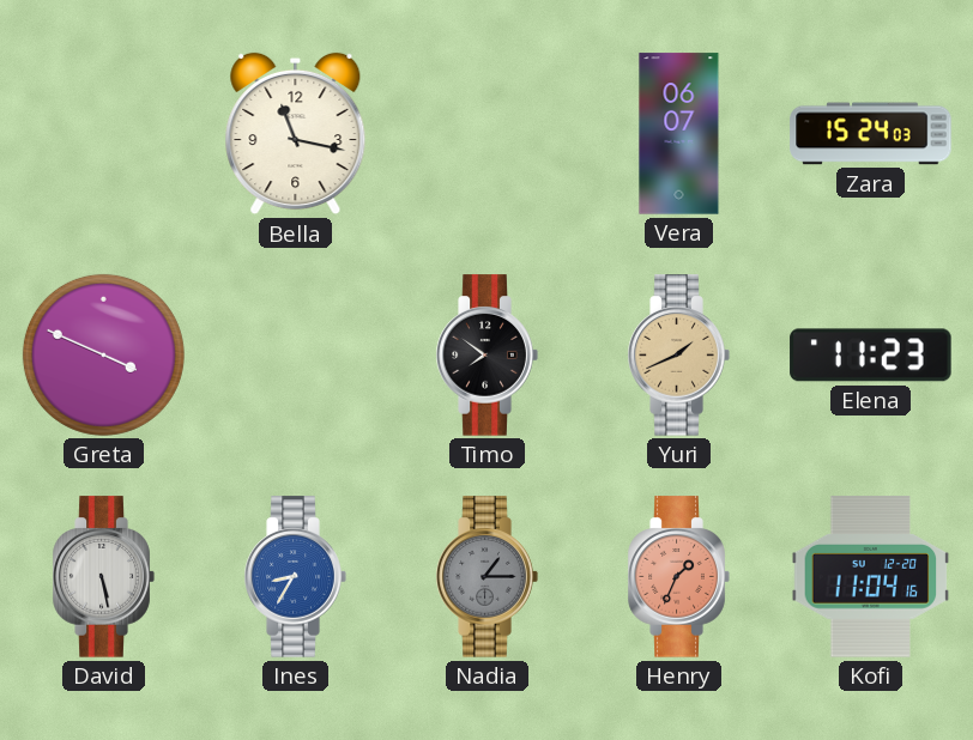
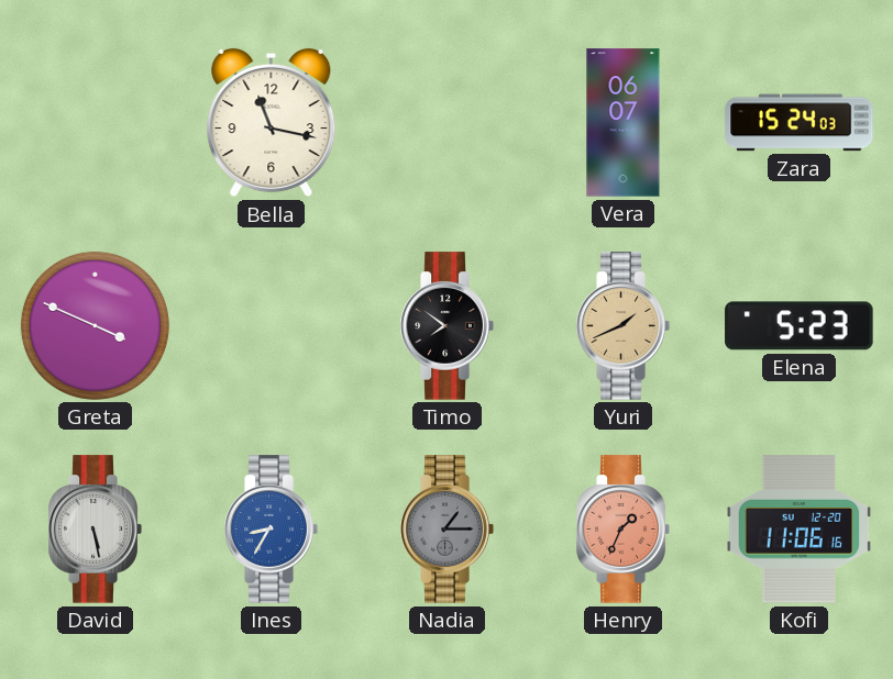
Elena: 11:23 -> 5:23
Kofi: 11:04 -> 11:06
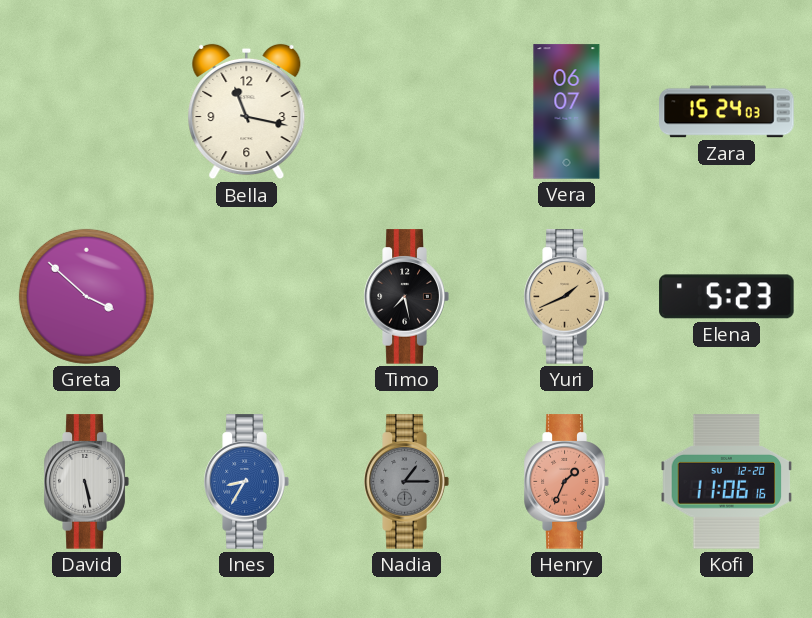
Greta: 3:49 -> 3:52
Timo: 7:51 -> 7:28
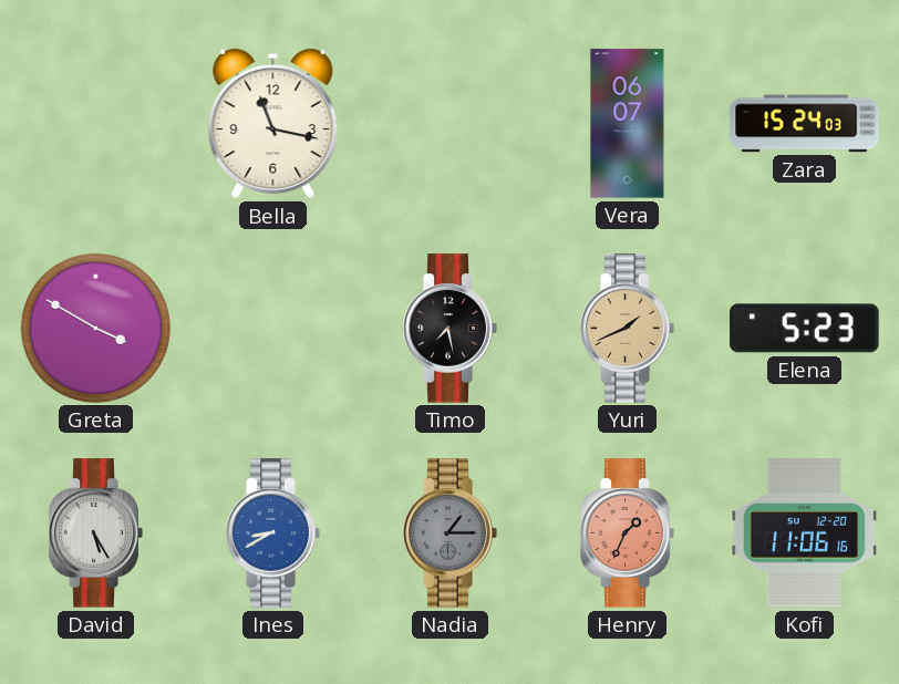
Greta: 3:52 -> 3:50
David: 5:28 -> 5:25
Ines: 8:35 -> 8:40
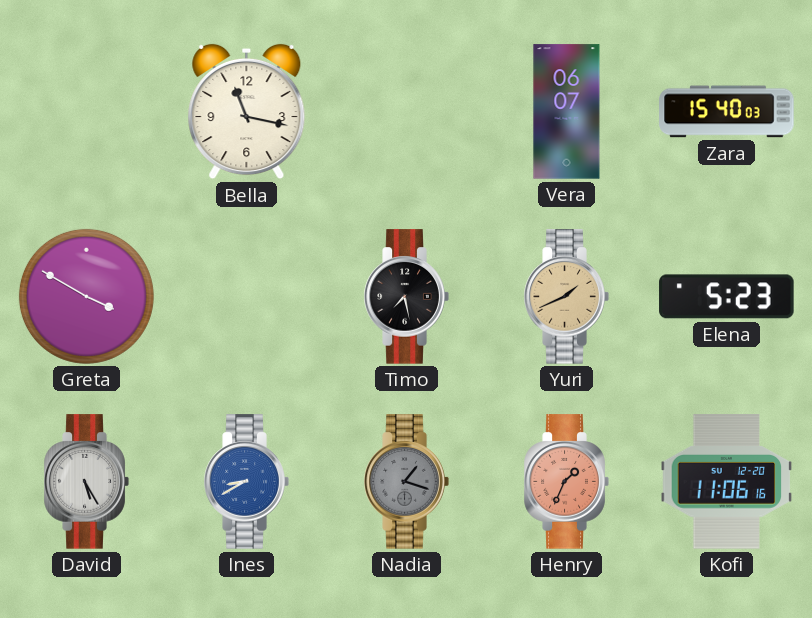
Zara: 15:24 -> 15:40
Nadia: 1:15 -> 1:18
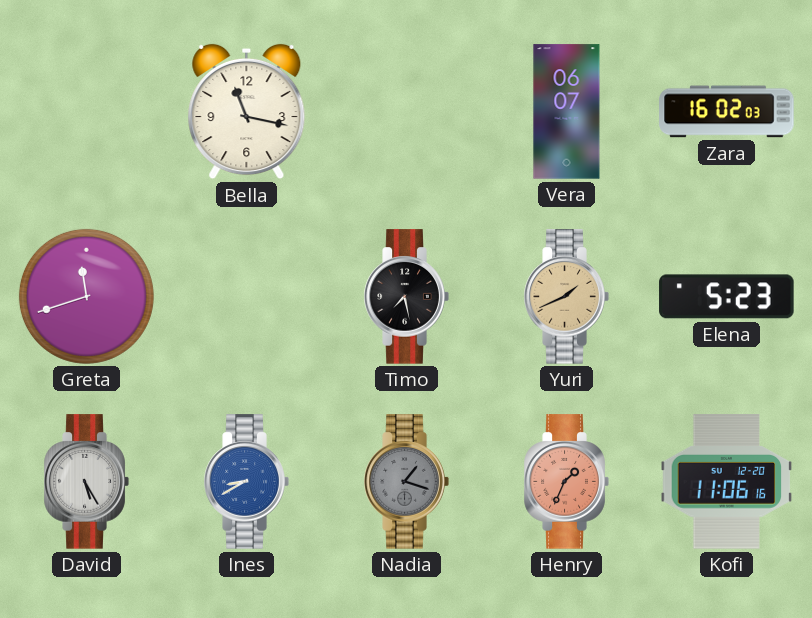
Zara: 15:40 -> 16:02
Greta: 3:50 -> 11:42
